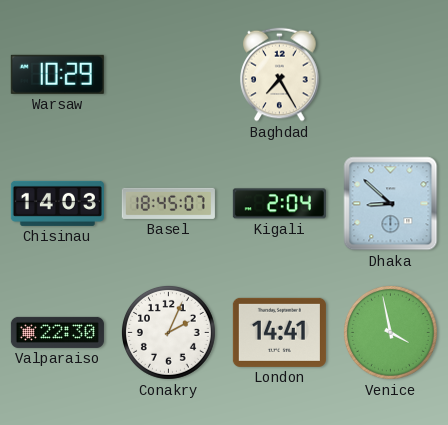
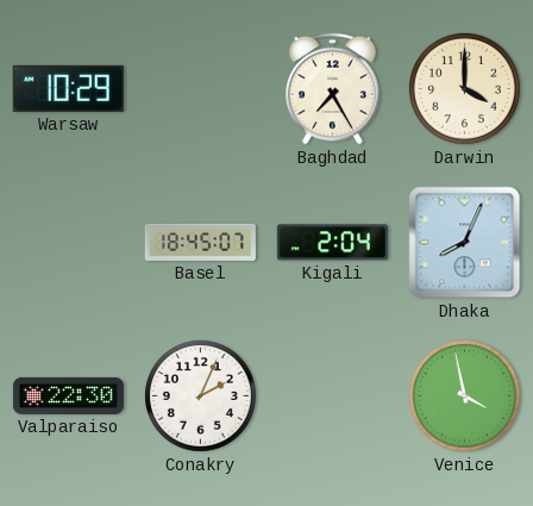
Darwin: none -> 4:00
Chisinau: 14:03 -> none
Dhaka: 8:52 -> 8:04
London: 14:41 -> none
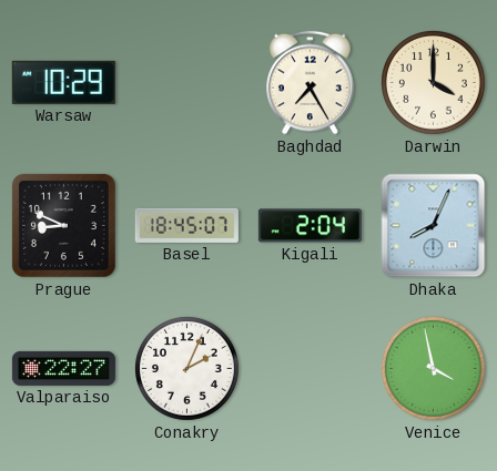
Prague: none -> 8:49
Valparaiso: 22:30 -> 22:27
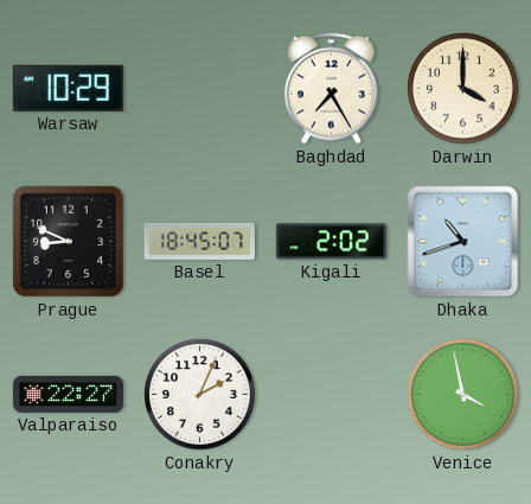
Kigali: 2:04 -> 2:02
Dhaka: 8:04 -> 10:42
